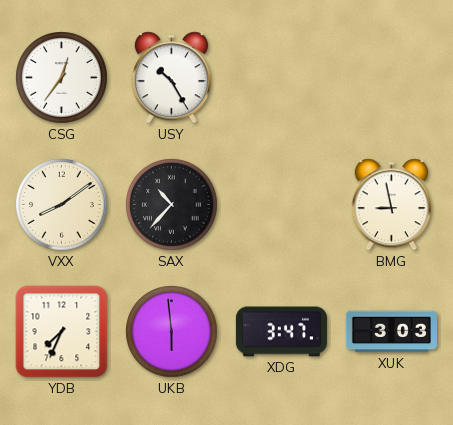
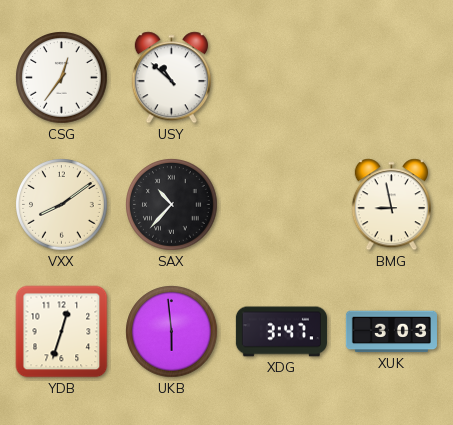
USY: 10:25 -> 10:52
YDB: 7:34 -> 12:33
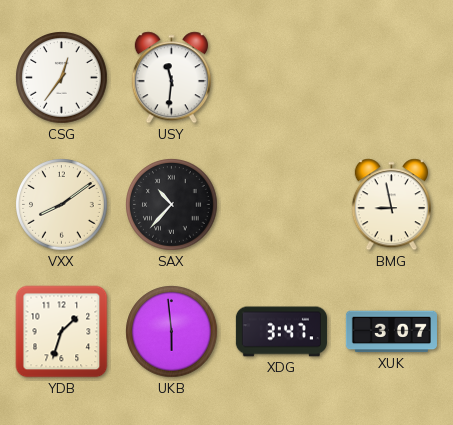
USY: 10:52 -> 11:31
YDB: 12:33 -> 1:33
XUK: 3:03 -> 3:07
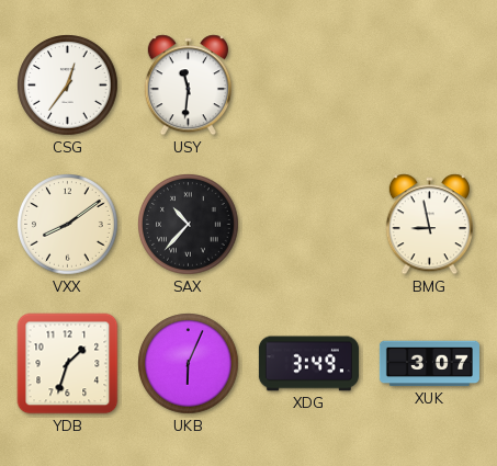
UKB: 5:59 -> 6:04
XDG: 3:47 -> 3:49
